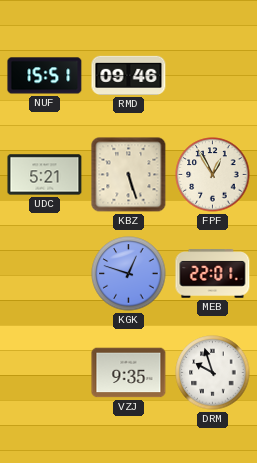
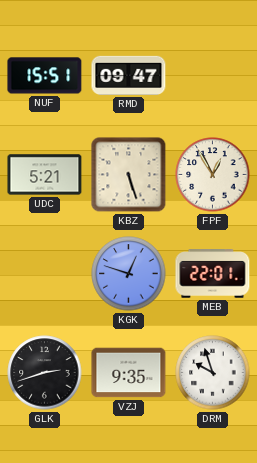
RMD: 09:46 -> 09:47
GLK: none -> 2:42
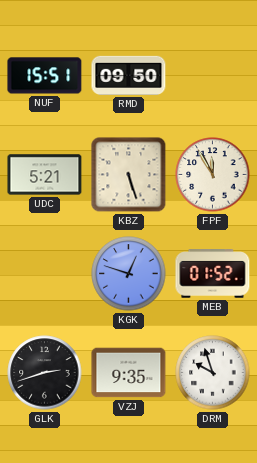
RMD: 09:47 -> 09:50
FPF: 12:55 -> 11:55
MEB: 22:01 -> 01:52
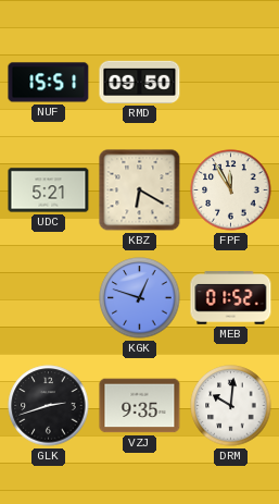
KBZ: 5:27 -> 6:20
DRM: 9:57 -> 10:01
